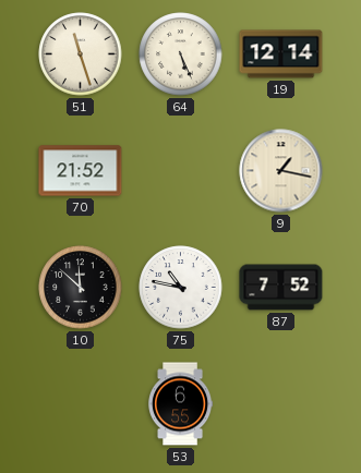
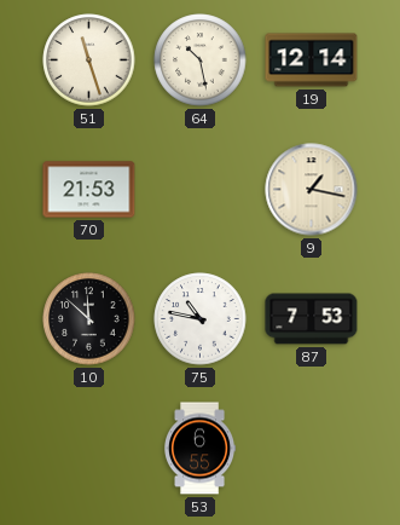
64: 5:26 -> 10:28
70: 21:52 -> 21:53
87: 7:52 -> 7:53
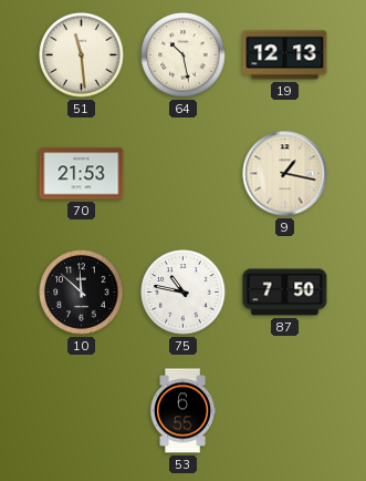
51: 11:27 -> 11:29
19: 12:14 -> 12:13
87: 7:53 -> 7:50
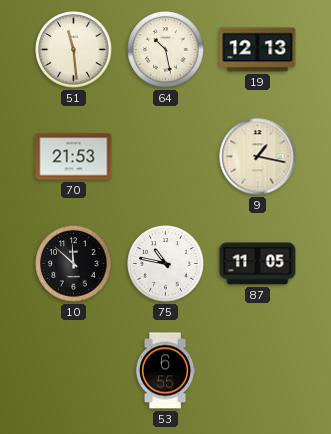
87: 7:50 -> 11:05
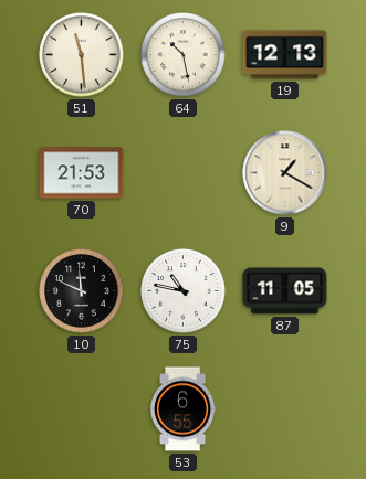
9: 1:17 -> 1:20
10: 11:52 -> 11:49
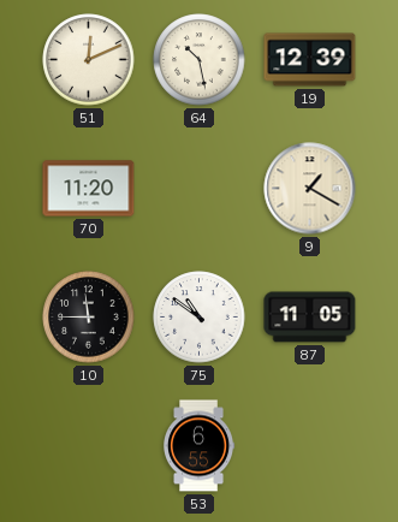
51: 11:29 -> 12:11
19: 12:13 -> 12:39
70: 21:53 -> 11:20
10: 11:49 -> 11:45
75: 10:47 -> 10:51
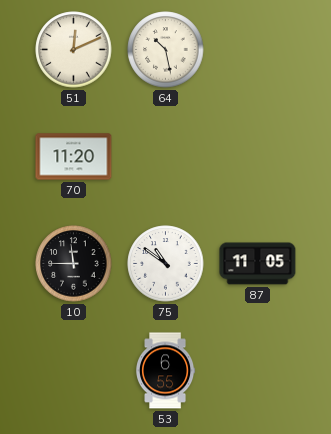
19: 12:39 -> none
9: 1:20 -> none
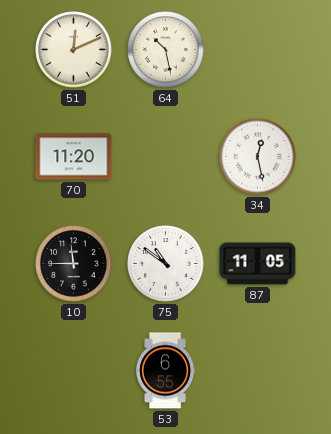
34: none -> 12:28
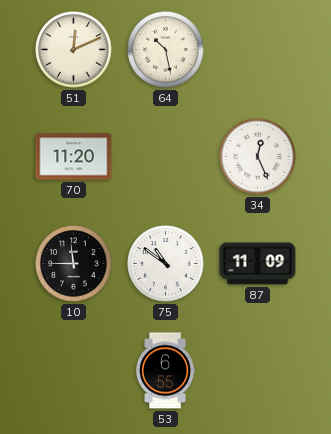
34: 12:28 -> 12:26
87: 11:05 -> 11:09
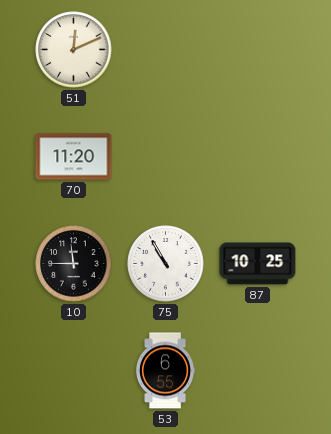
64: 10:28 -> none
34: 12:26 -> none
75: 10:51 -> 10:55
87: 11:09 -> 10:25
